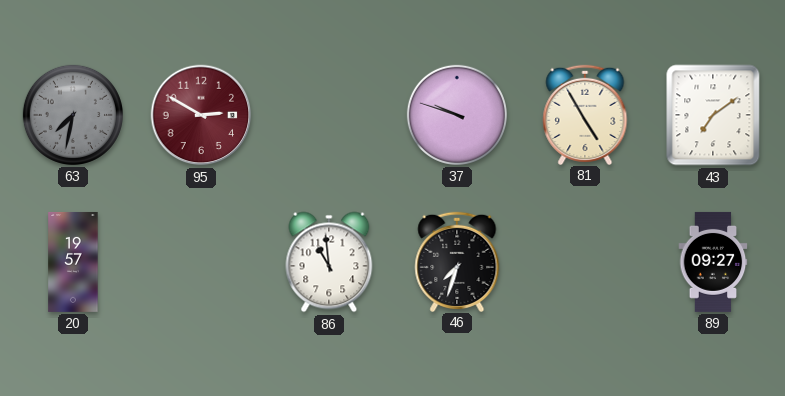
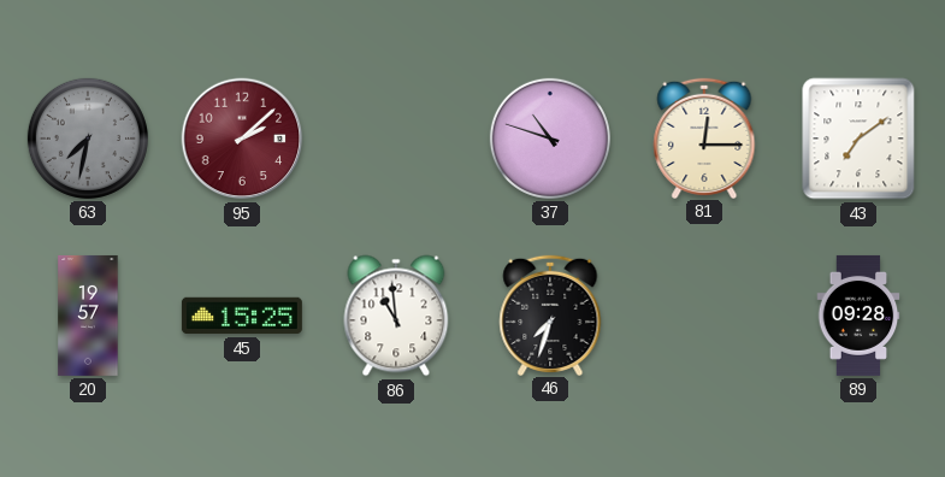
95: 2:50 -> 2:08
37: 9:48 -> 10:48
81: 4:55 -> 12:15
45: none -> 15:25
89: 09:27 -> 09:28
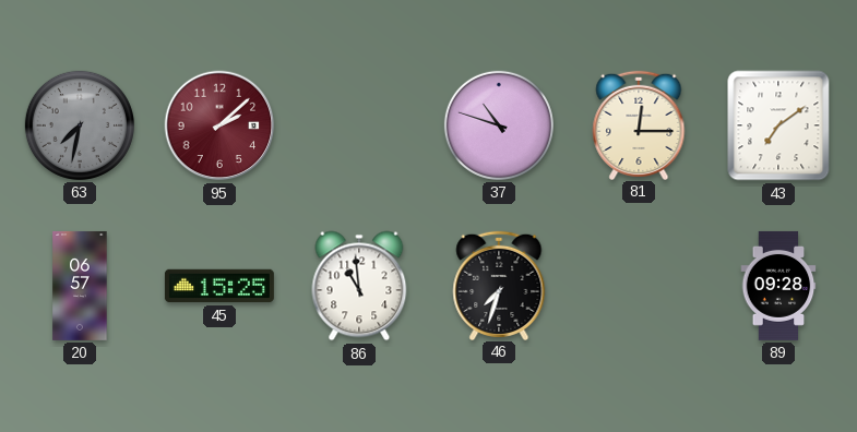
20: 19:57 -> 06:57
